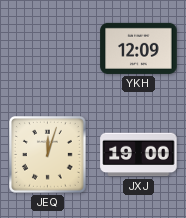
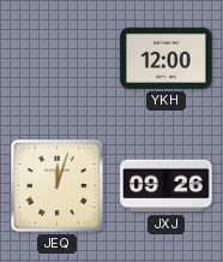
YKH: 12:09 -> 12:00
JXJ: 19:00 -> 09:26
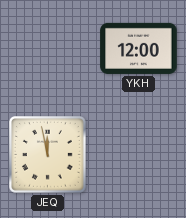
JEQ: 12:03 -> 11:58
JXJ: 09:26 -> none
